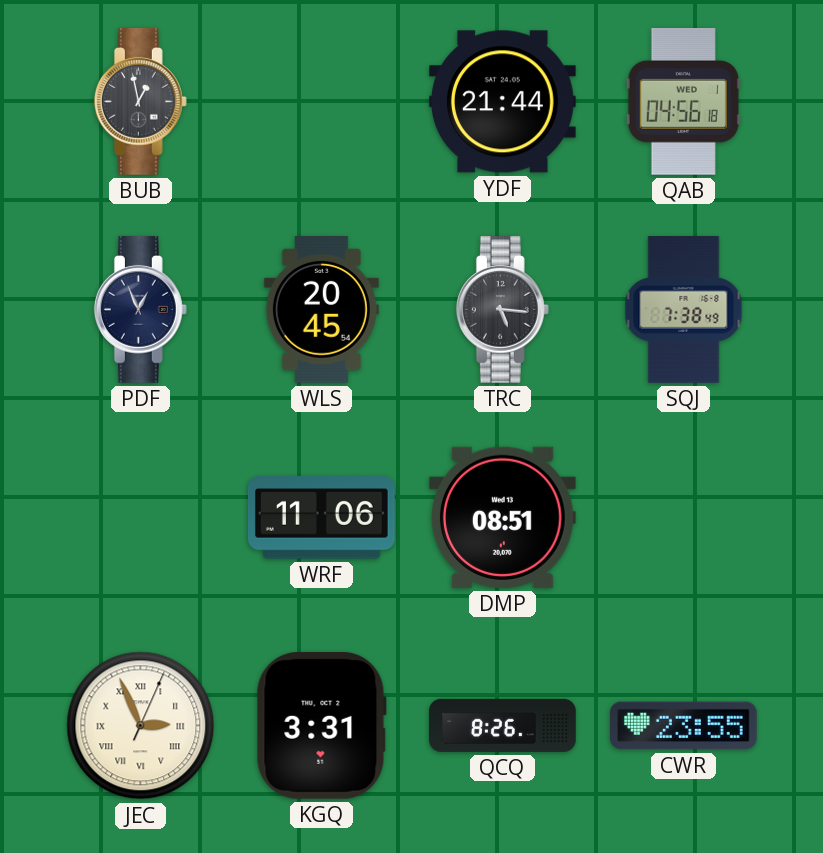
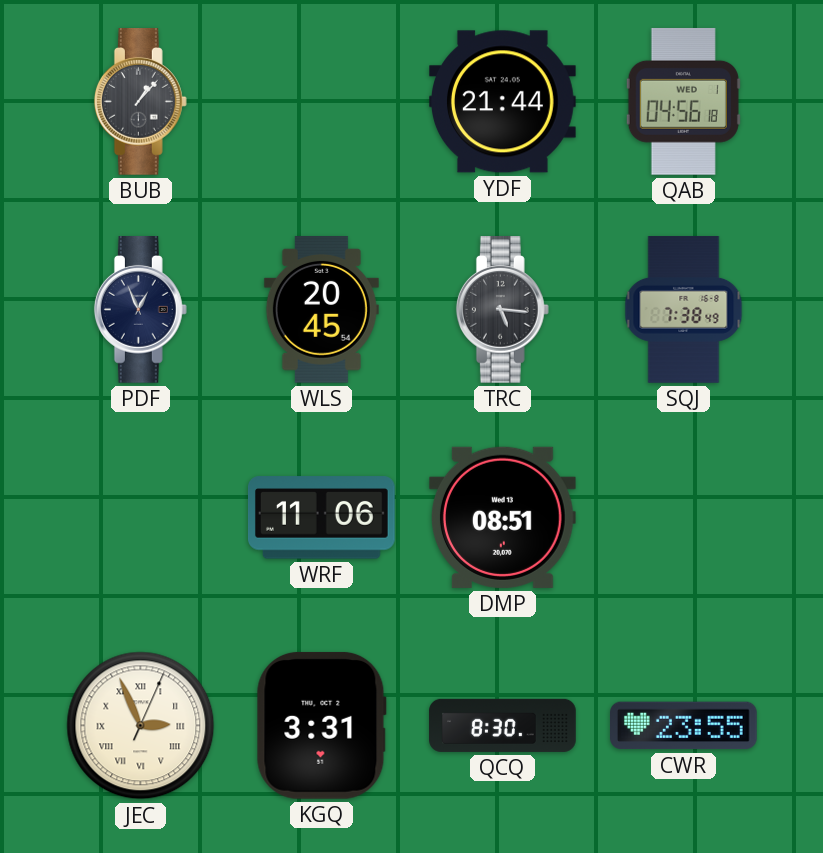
BUB: 12:58 -> 1:07
QCQ: 8:26 -> 8:30
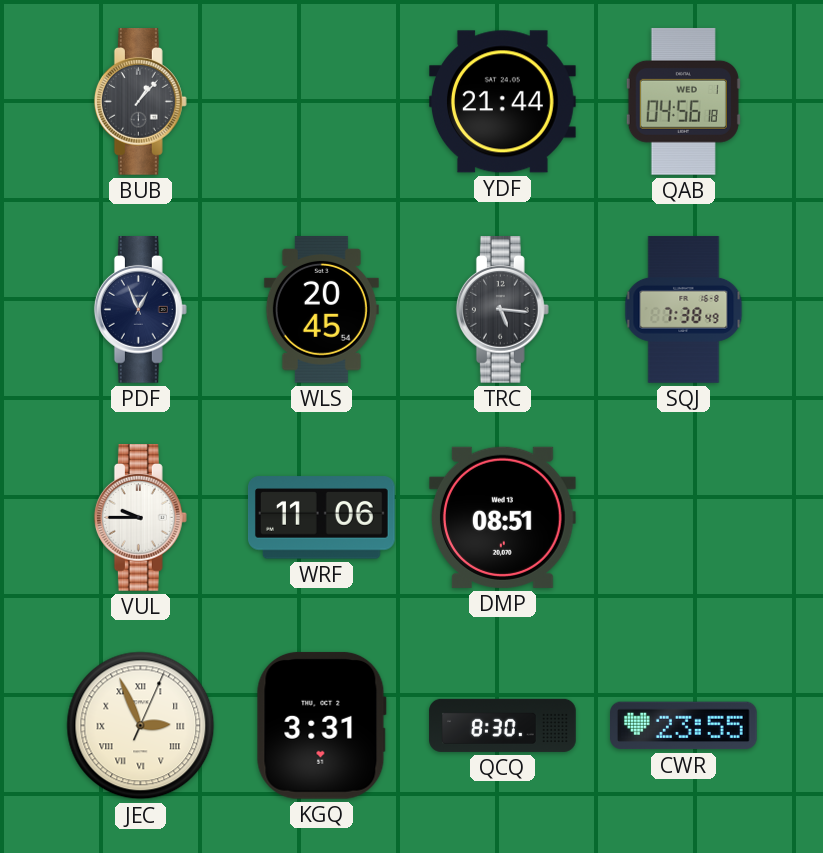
VUL: none -> 9:45
